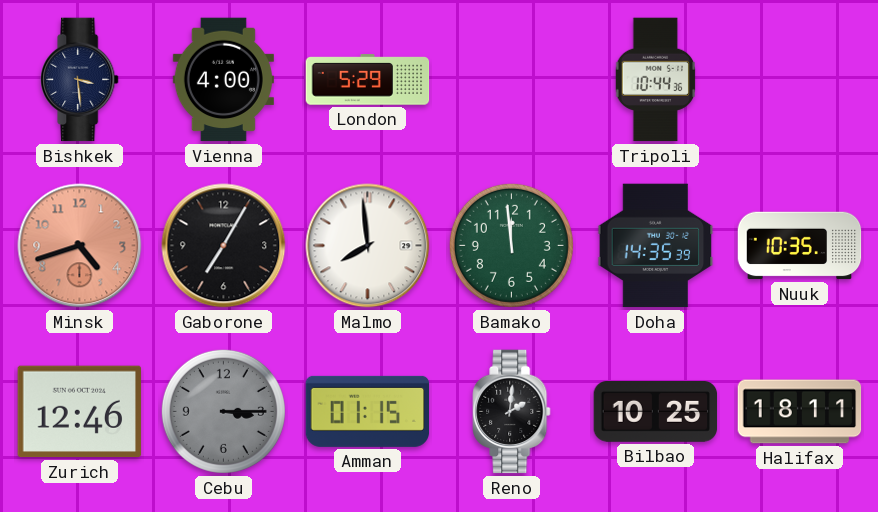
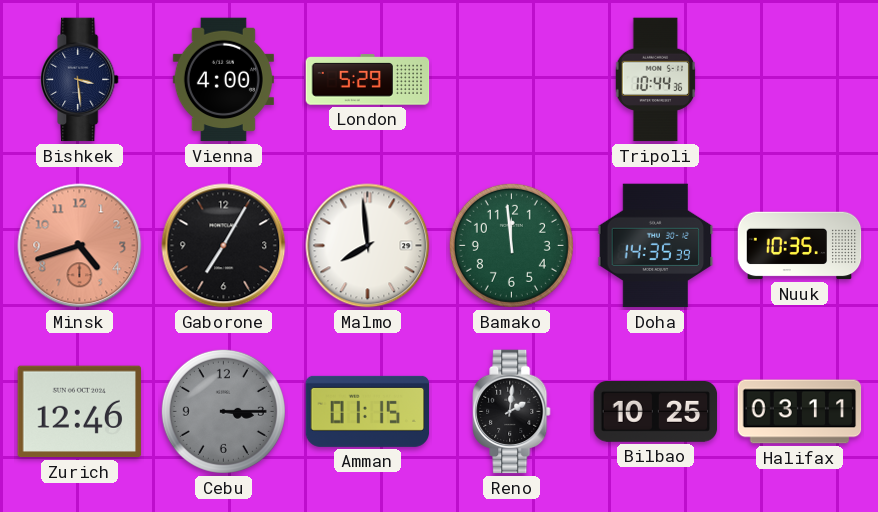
Halifax: 18:11 -> 03:11
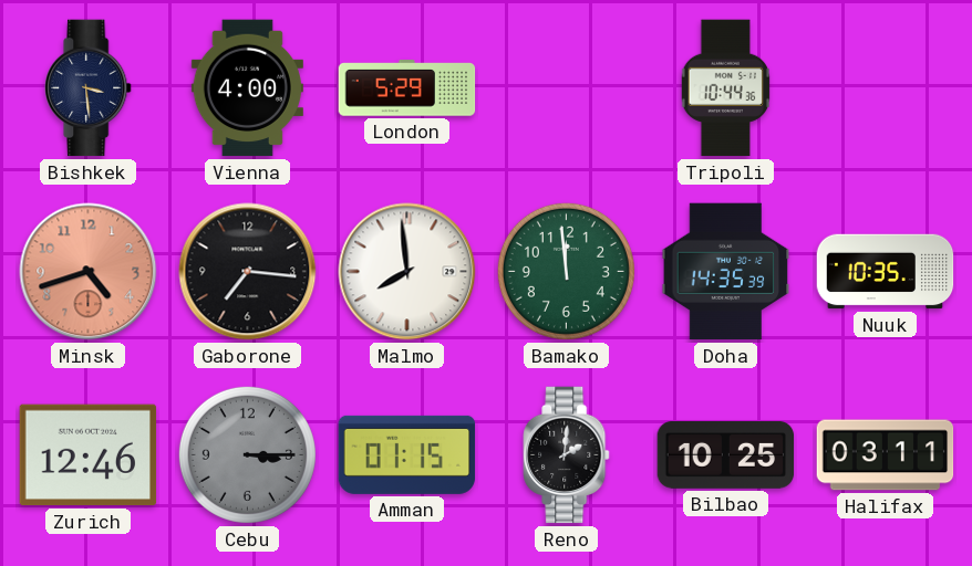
Gaborone: 7:05 -> 7:16
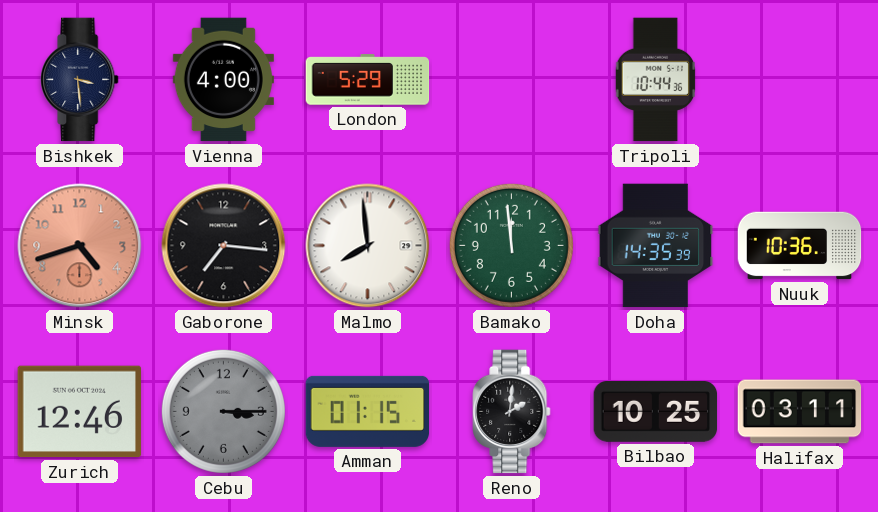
Nuuk: 10:35 -> 10:36
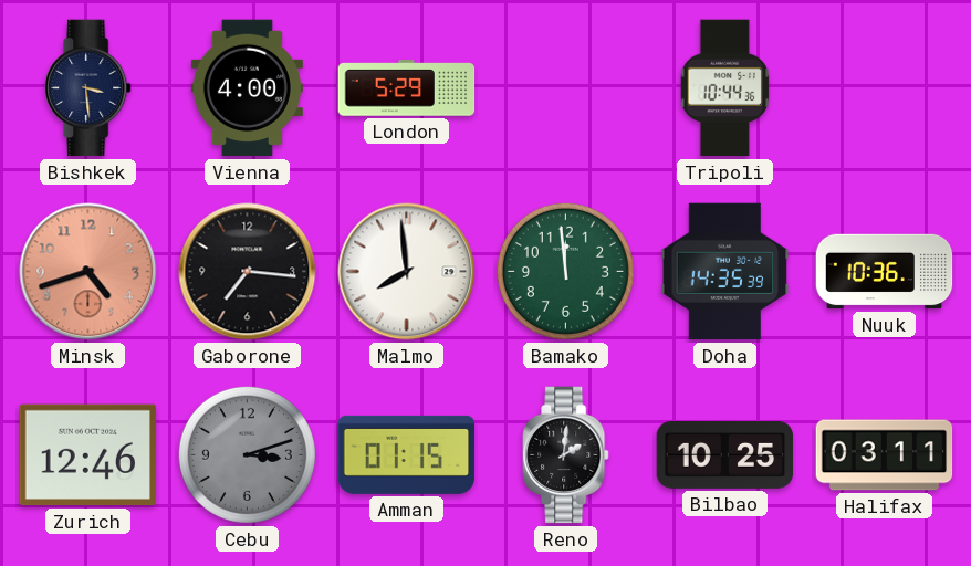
Cebu: 3:15 -> 3:12
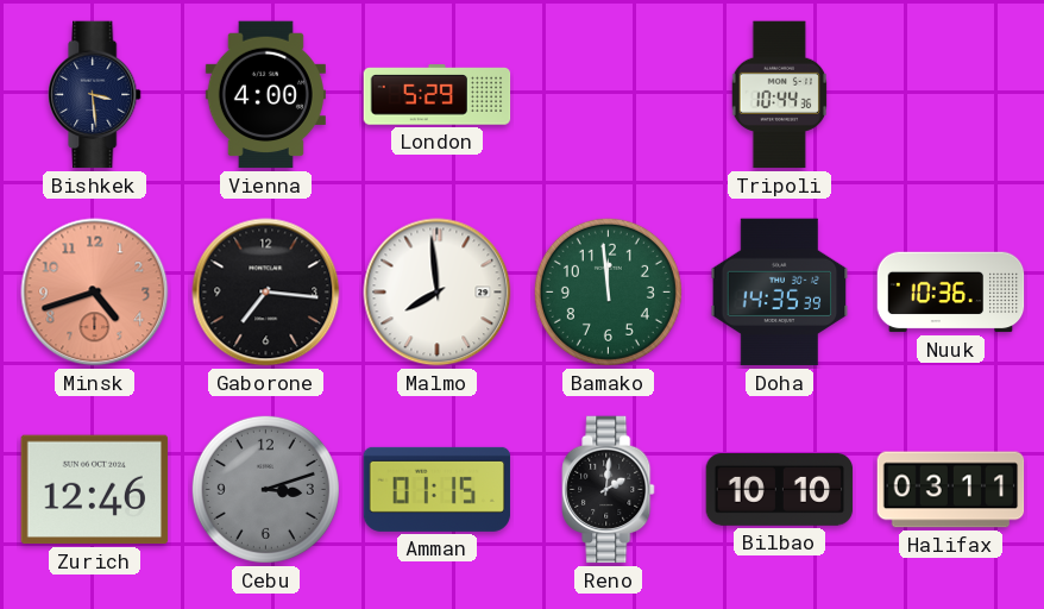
Bilbao: 10:25 -> 10:10
